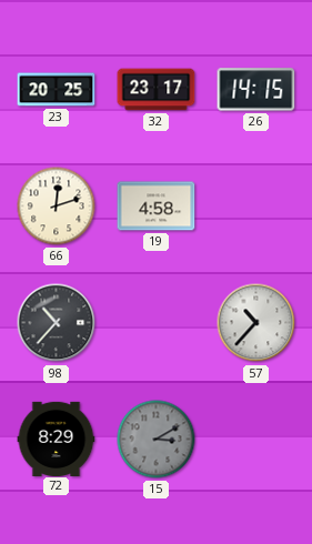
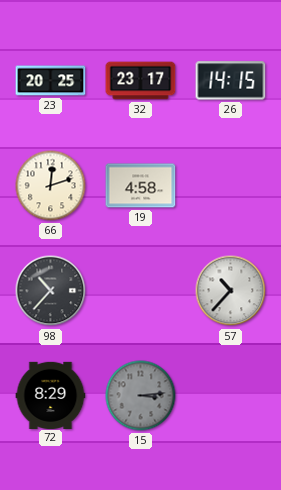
15: 3:10 -> 3:14
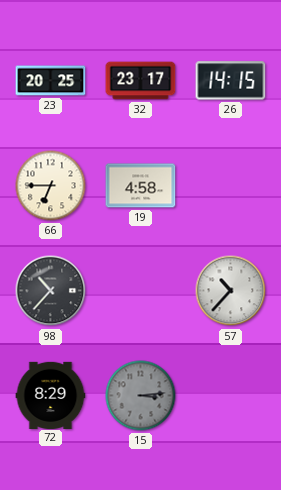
66: 12:12 -> 6:45
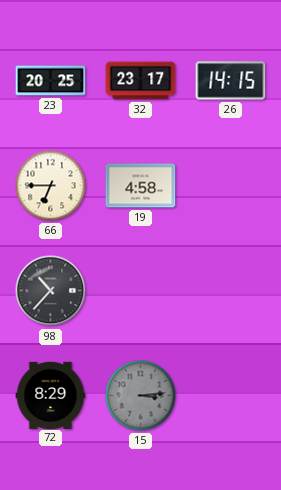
57: 10:37 -> none
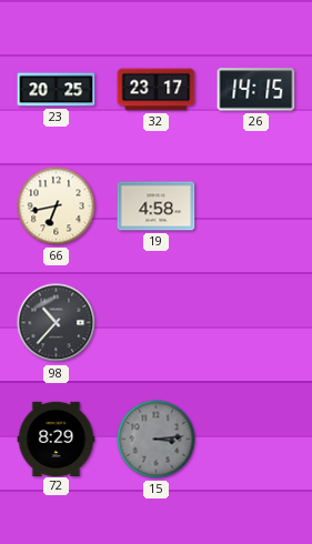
66: 6:45 -> 6:43
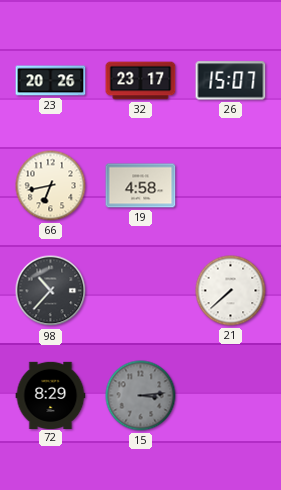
23: 20:25 -> 20:26
26: 14:15 -> 15:07
21: none -> 7:38
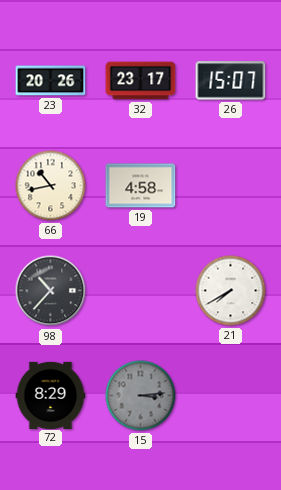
66: 6:43 -> 10:43
21: 7:38 -> 7:40
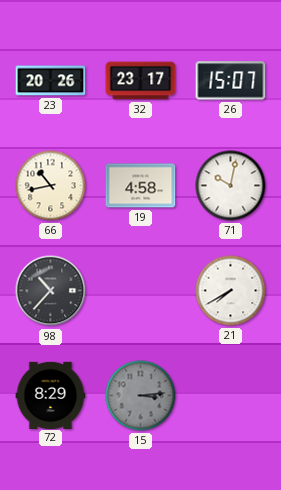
71: none -> 10:02
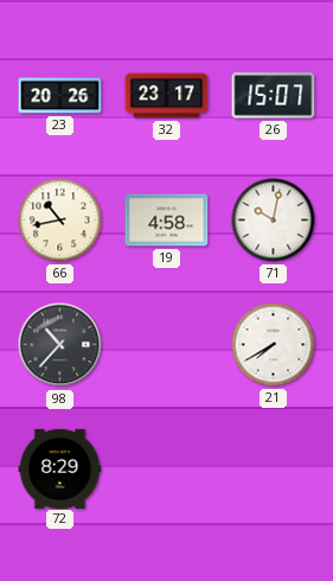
15: 3:14 -> none
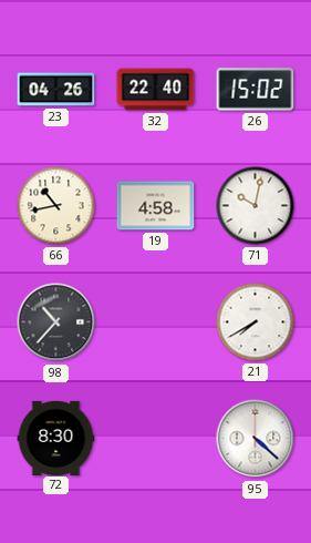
23: 20:26 -> 04:26
32: 23:17 -> 22:40
26: 15:07 -> 15:02
72: 8:29 -> 8:30
95: none -> 4:22
